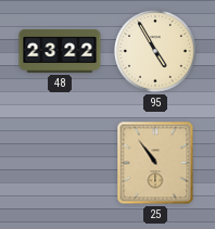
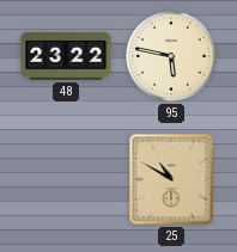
95: 4:55 -> 5:47
25: 10:54 -> 10:50
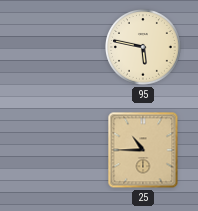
48: 23:22 -> none
25: 10:50 -> 10:45
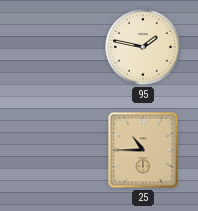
95: 5:47 -> 1:47
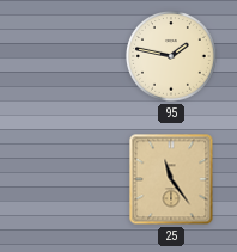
25: 10:45 -> 11:24
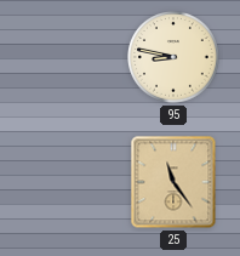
95: 1:47 -> 8:47
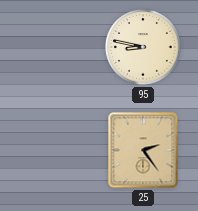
25: 11:24 -> 2:24
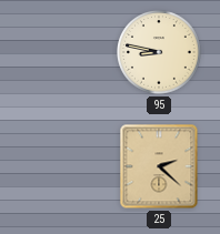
25: 2:24 -> 2:22
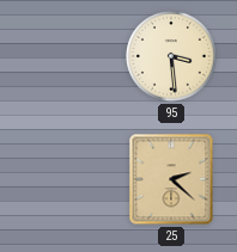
95: 8:47 -> 3:29
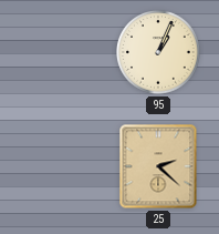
95: 3:29 -> 1:04
